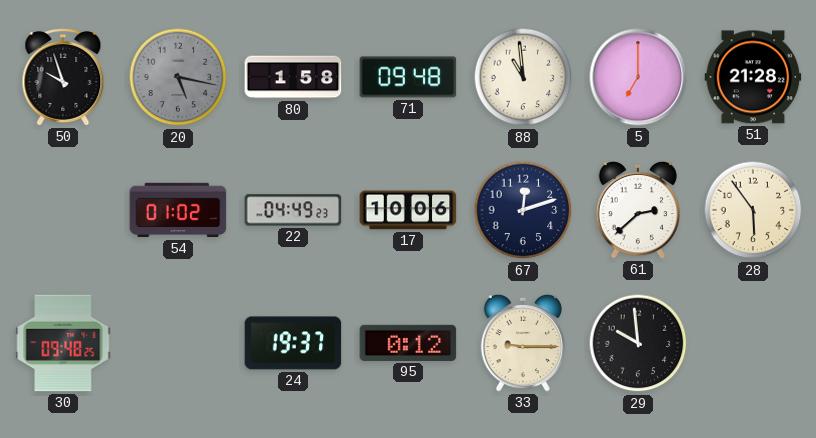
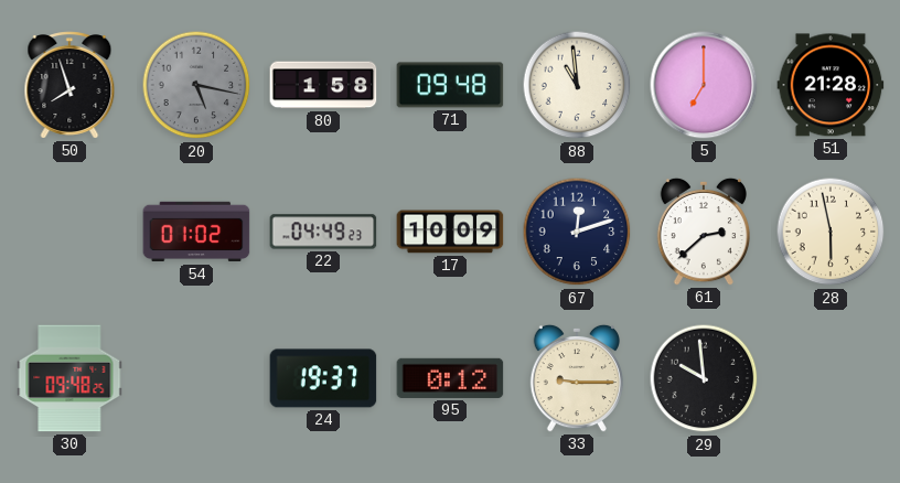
50: 9:57 -> 7:57
17: 10:06 -> 10:09
28: 5:54 -> 5:58
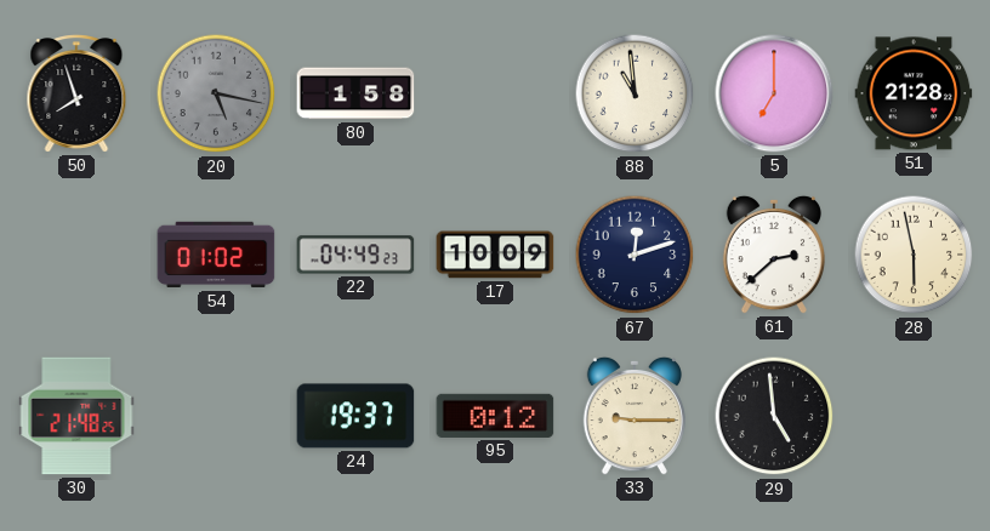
71: 09:48 -> none
30: 09:48 -> 21:48
29: 9:59 -> 4:59
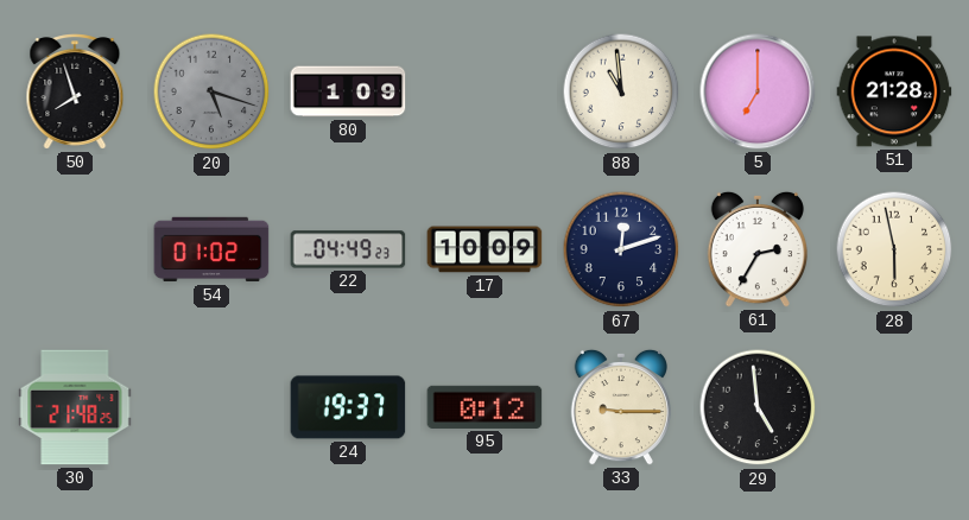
20: 5:17 -> 5:18
80: 1:58 -> 1:09
61: 2:38 -> 2:35
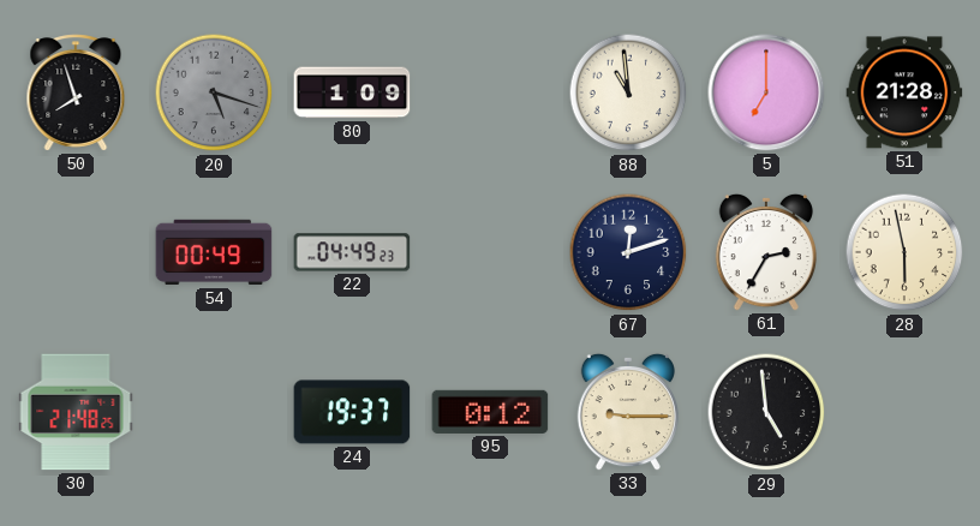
54: 01:02 -> 00:49
17: 10:09 -> none
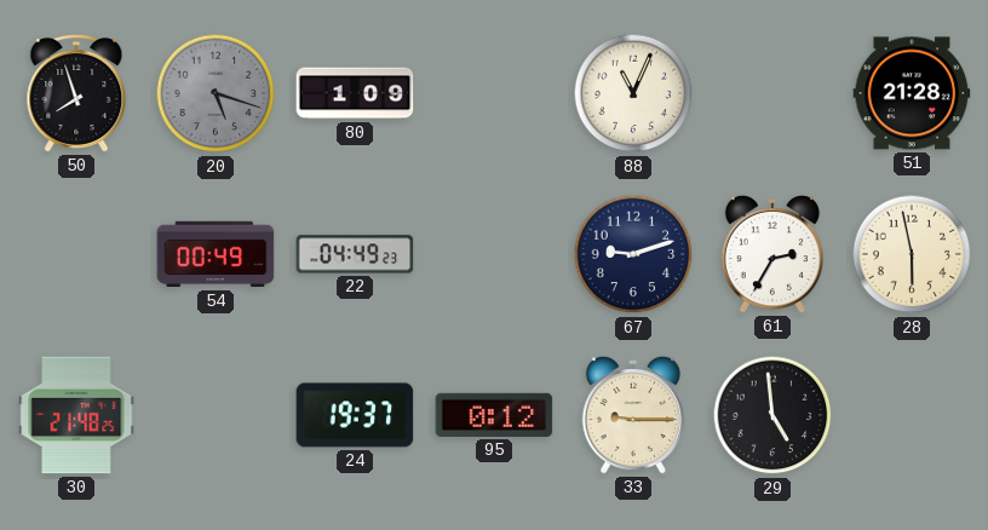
88: 10:59 -> 11:04
5: 7:00 -> none
67: 12:12 -> 9:12
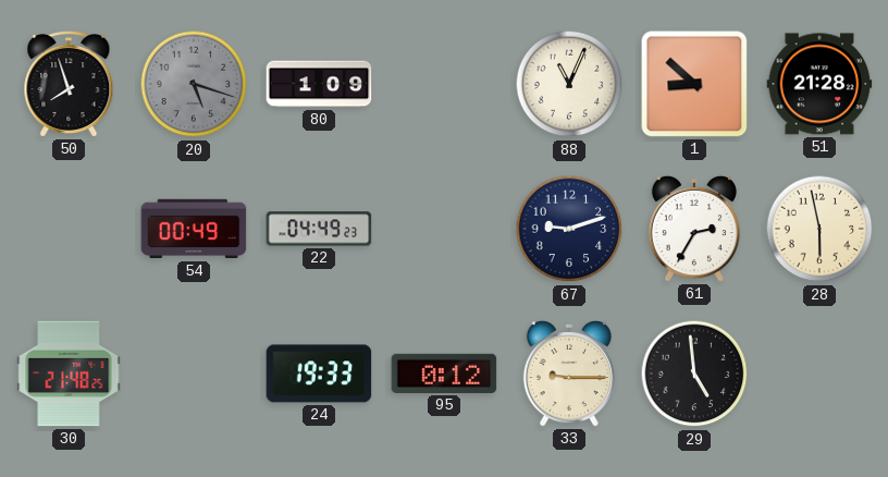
1: none -> 8:52
24: 19:37 -> 19:33
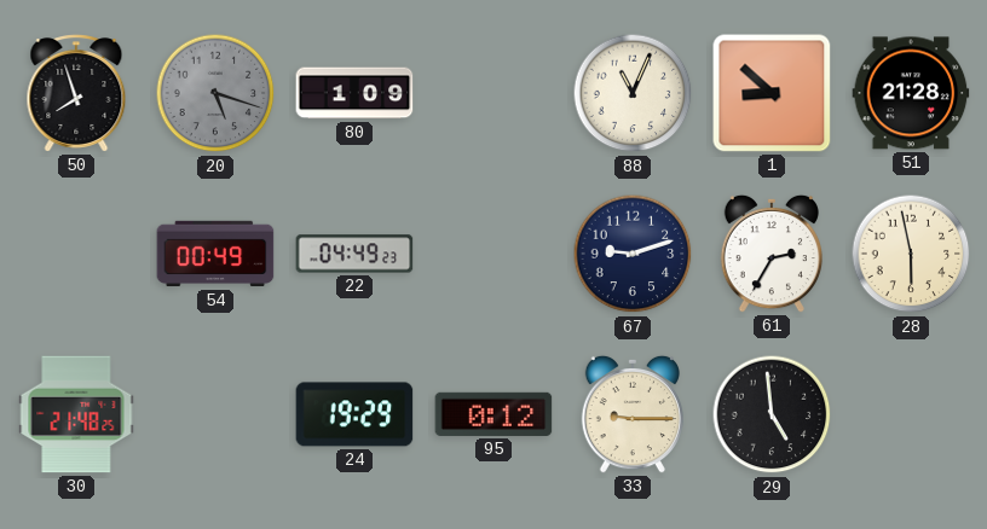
24: 19:33 -> 19:29
